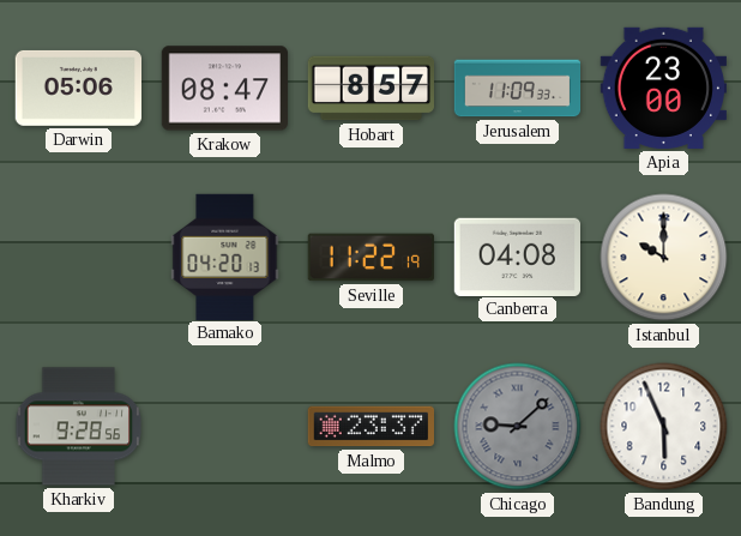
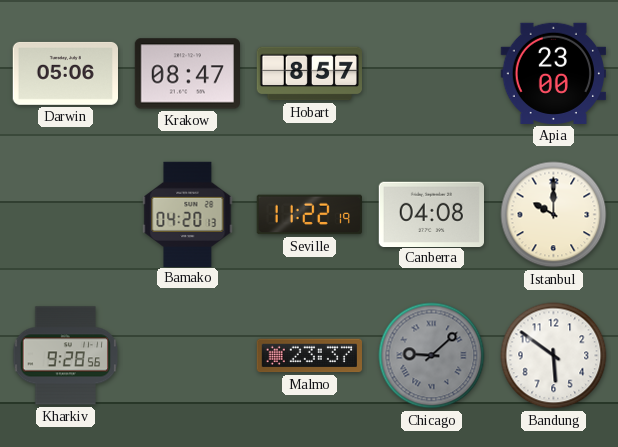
Jerusalem: 11:09 -> none
Bandung: 5:56 -> 5:51
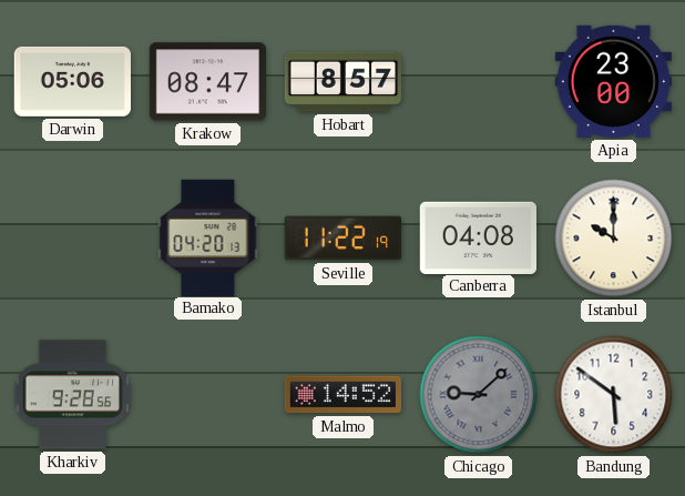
Malmo: 23:37 -> 14:52
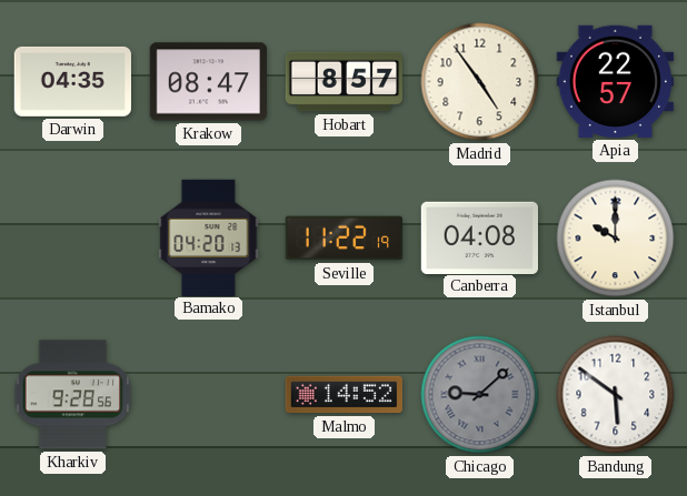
Darwin: 05:06 -> 04:35
Madrid: none -> 4:54
Apia: 23:00 -> 22:57
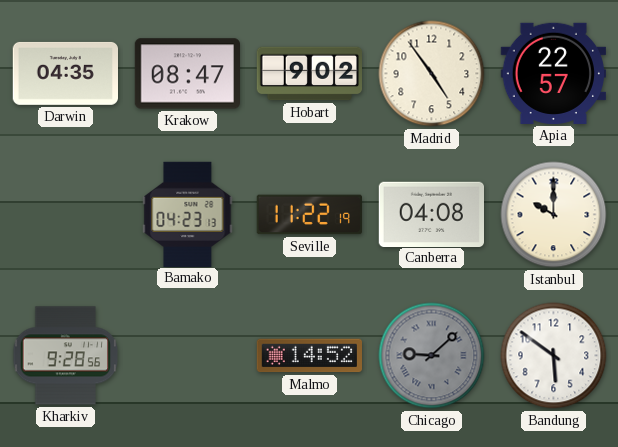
Hobart: 8:57 -> 9:02
Bamako: 04:20 -> 04:23
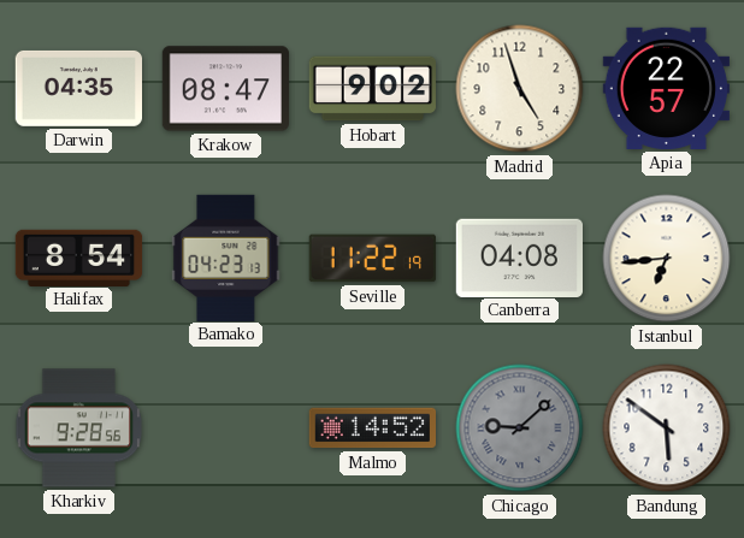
Madrid: 4:54 -> 4:57
Halifax: none -> 8:54
Istanbul: 10:00 -> 6:44
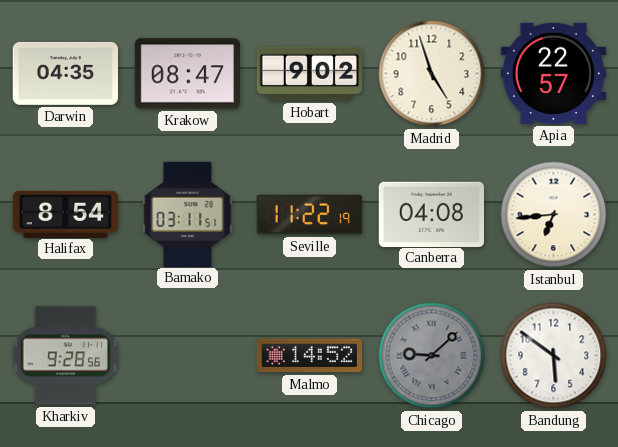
Bamako: 04:23 -> 03:11
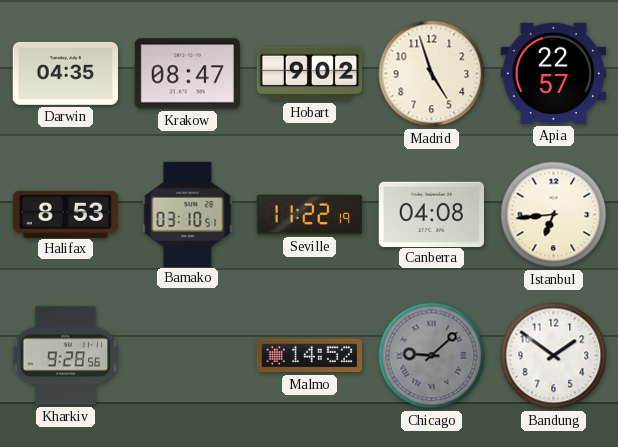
Halifax: 8:54 -> 8:53
Bamako: 03:11 -> 03:10
Bandung: 5:51 -> 1:51
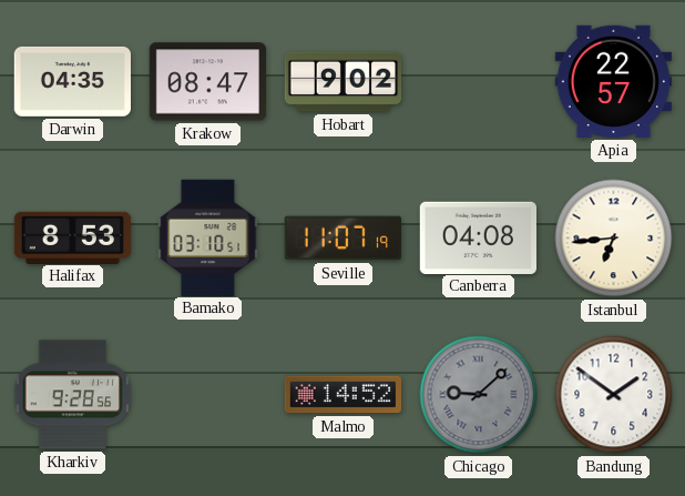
Madrid: 4:57 -> none
Seville: 11:22 -> 11:07
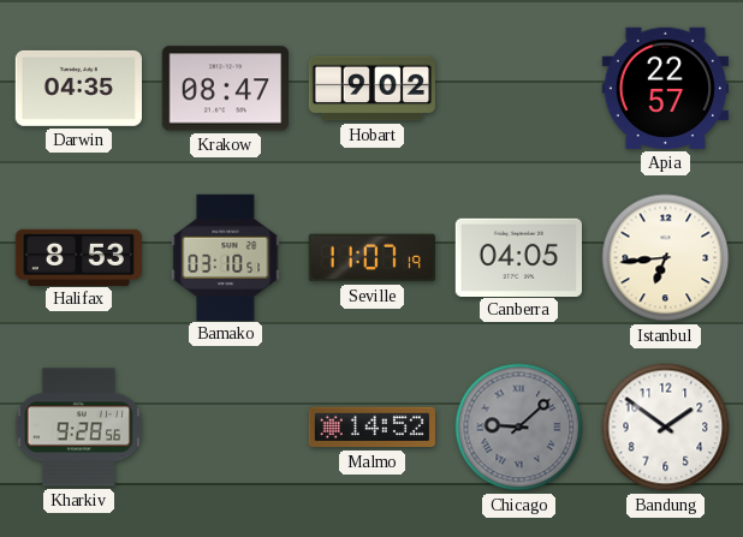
Canberra: 04:08 -> 04:05
